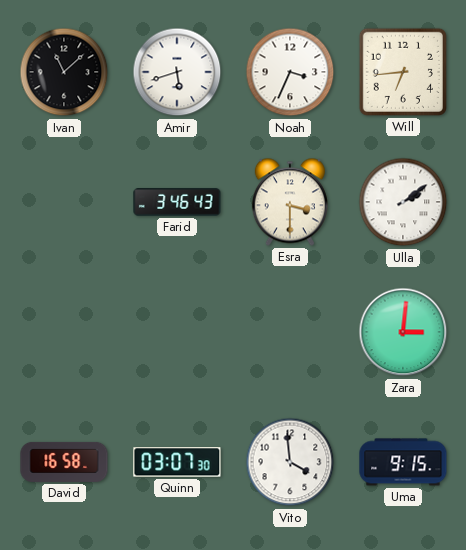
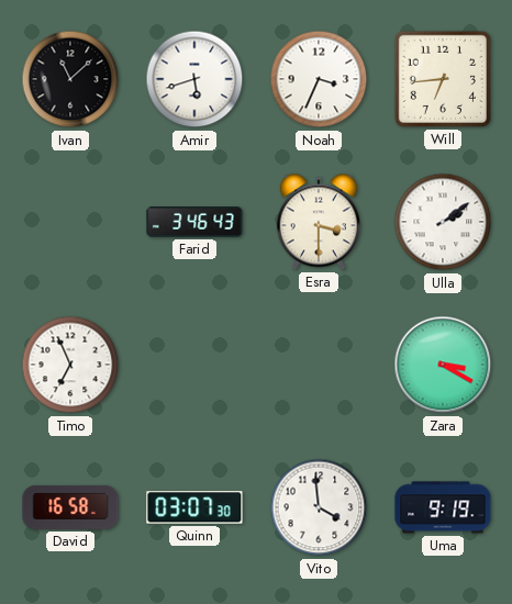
Timo: none -> 6:56
Zara: 3:01 -> 3:20
Uma: 9:15 -> 9:19
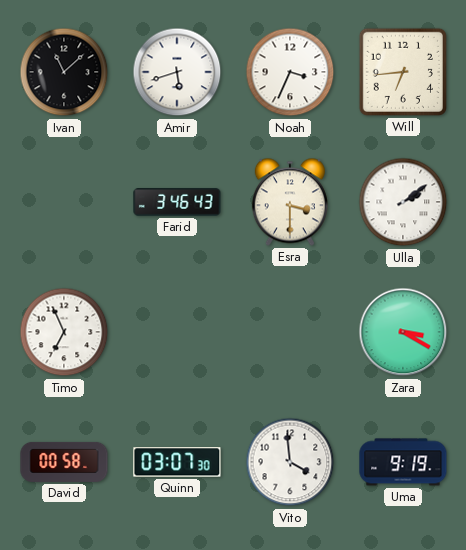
David: 16:58 -> 00:58
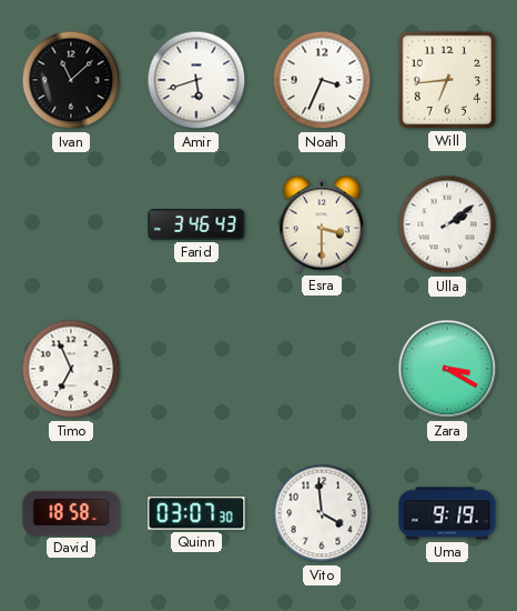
David: 00:58 -> 18:58
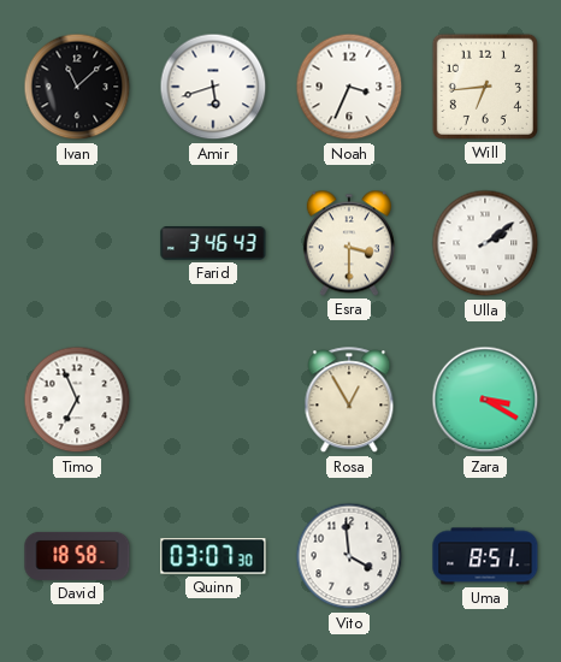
Rosa: none -> 12:55
Uma: 9:19 -> 8:51
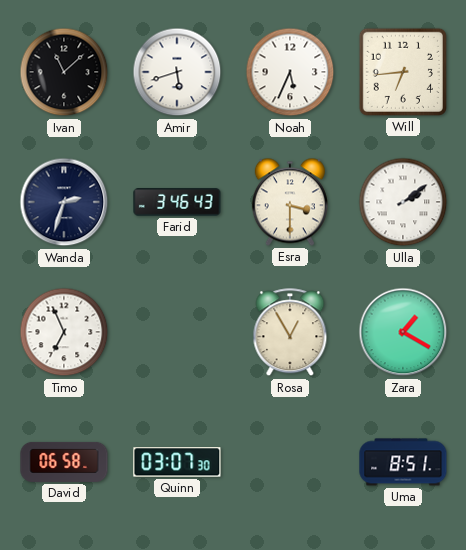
Noah: 3:34 -> 5:34
Wanda: none -> 2:33
Zara: 3:20 -> 1:20
David: 18:58 -> 06:58
Vito: 3:59 -> none
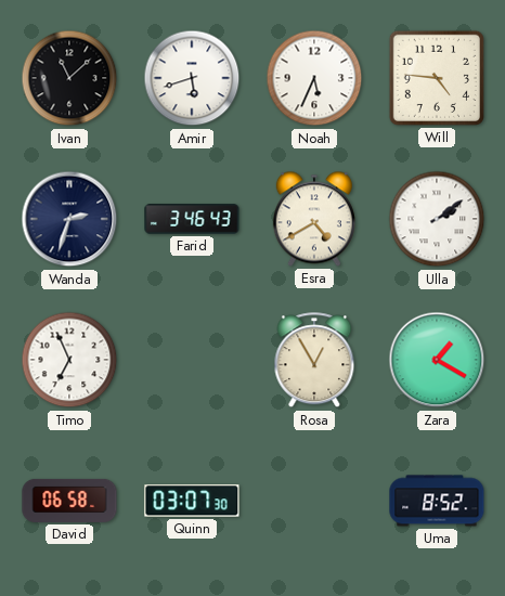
Will: 6:44 -> 4:46
Esra: 3:30 -> 4:40
Uma: 8:51 -> 8:52
